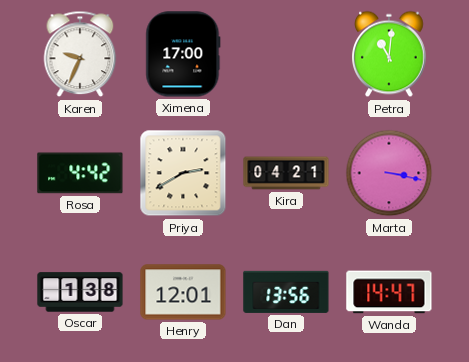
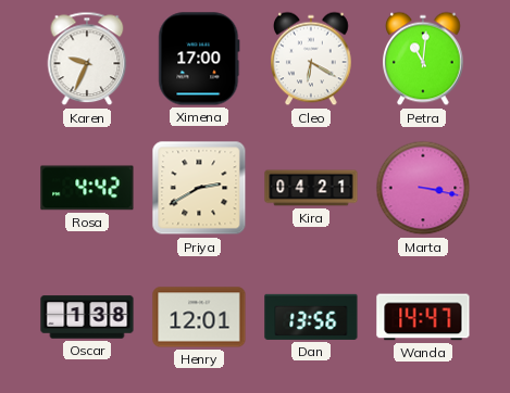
Cleo: none -> 6:20
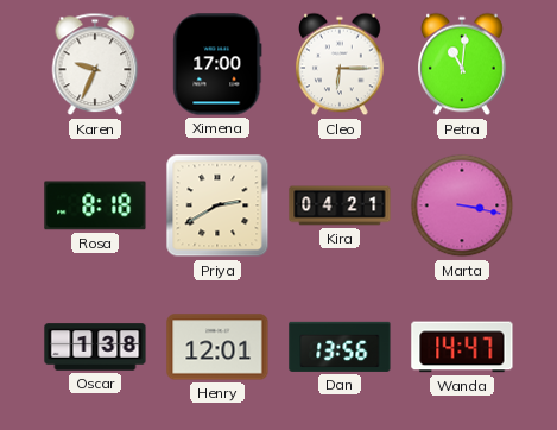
Cleo: 6:20 -> 6:15
Rosa: 4:42 -> 8:18
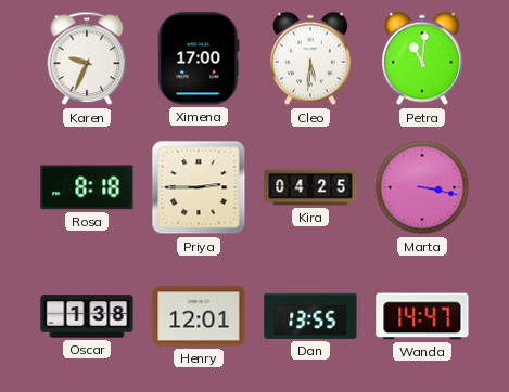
Cleo: 6:15 -> 5:31
Priya: 2:40 -> 2:45
Kira: 04:21 -> 04:25
Dan: 13:56 -> 13:55
